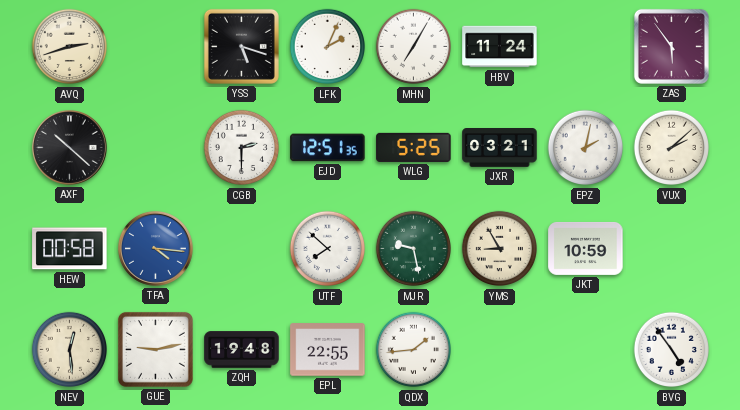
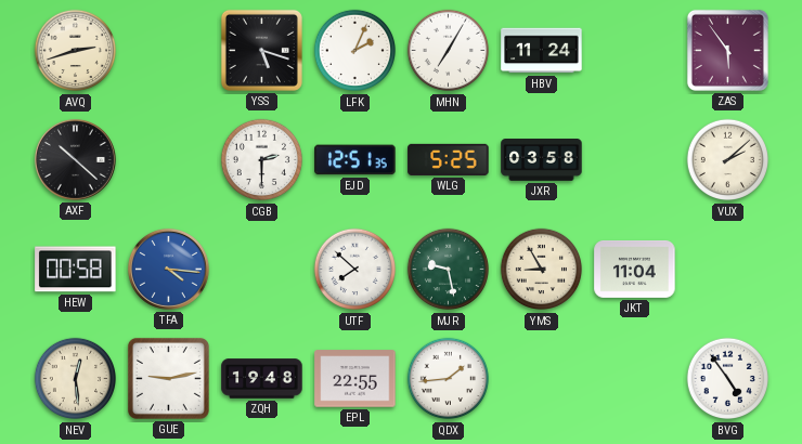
JXR: 03:21 -> 03:58
EPZ: 2:02 -> none
JKT: 10:59 -> 11:04
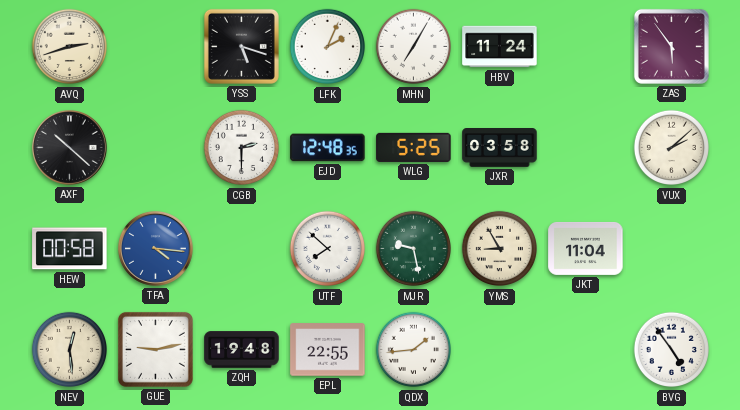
EJD: 12:51 -> 12:48
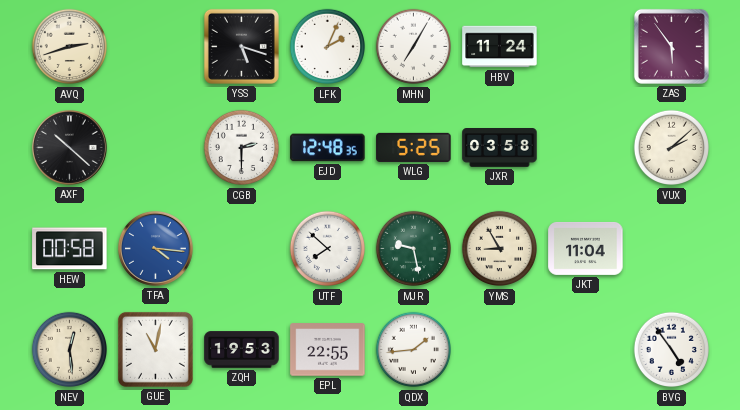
GUE: 9:13 -> 11:02
ZQH: 19:48 -> 19:53
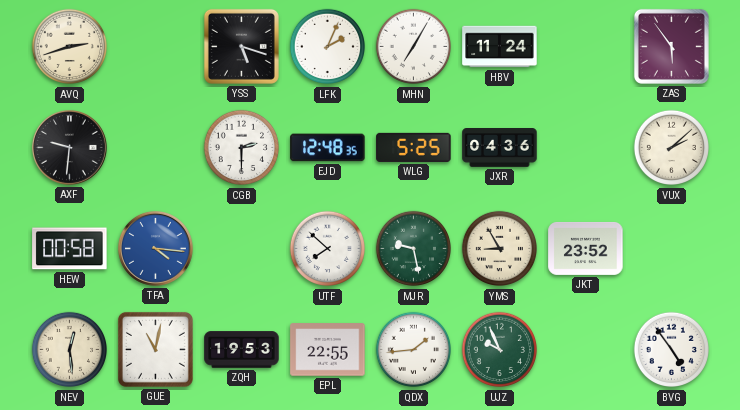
AXF: 10:22 -> 9:31
JXR: 03:58 -> 04:36
JKT: 11:04 -> 23:52
UJZ: none -> 9:56
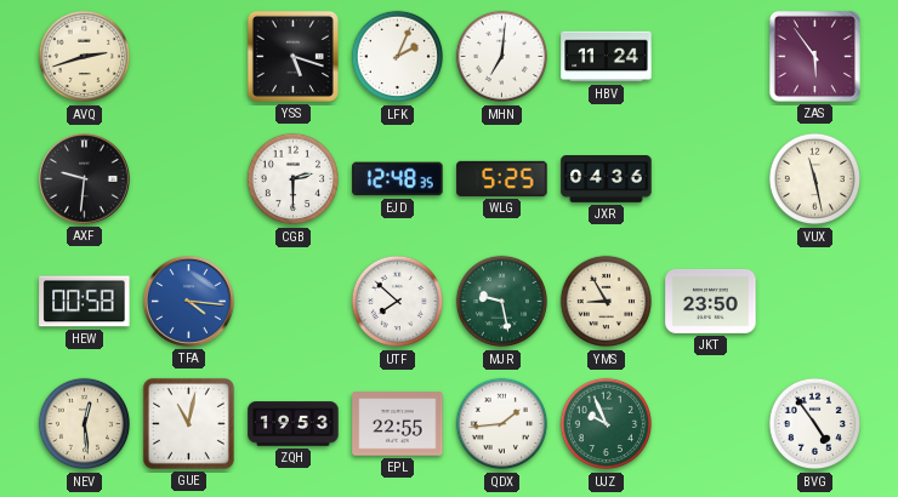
MHN: 7:05 -> 7:01
VUX: 2:08 -> 11:28
JKT: 23:52 -> 23:50
